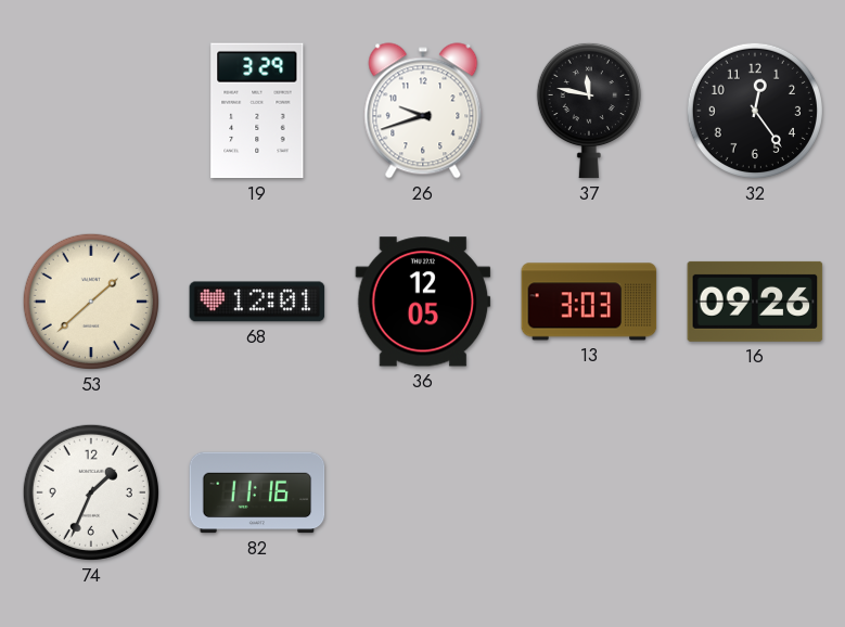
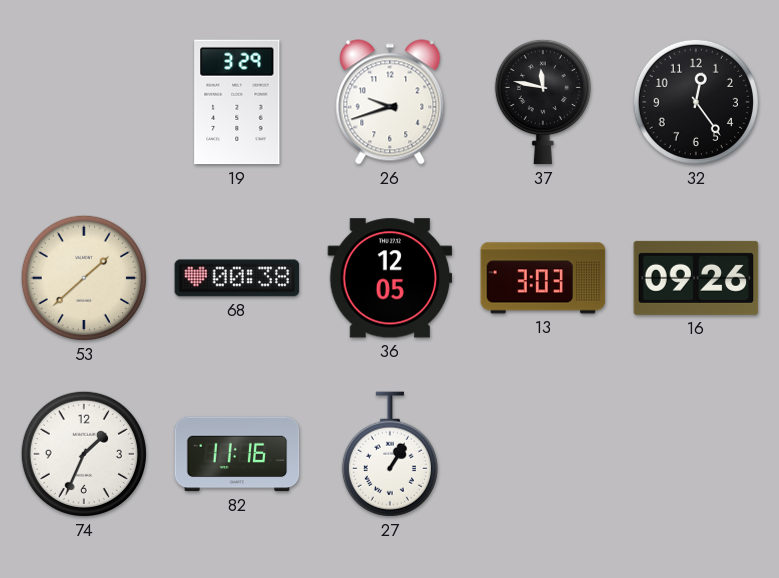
68: 12:01 -> 00:38
27: none -> 1:05
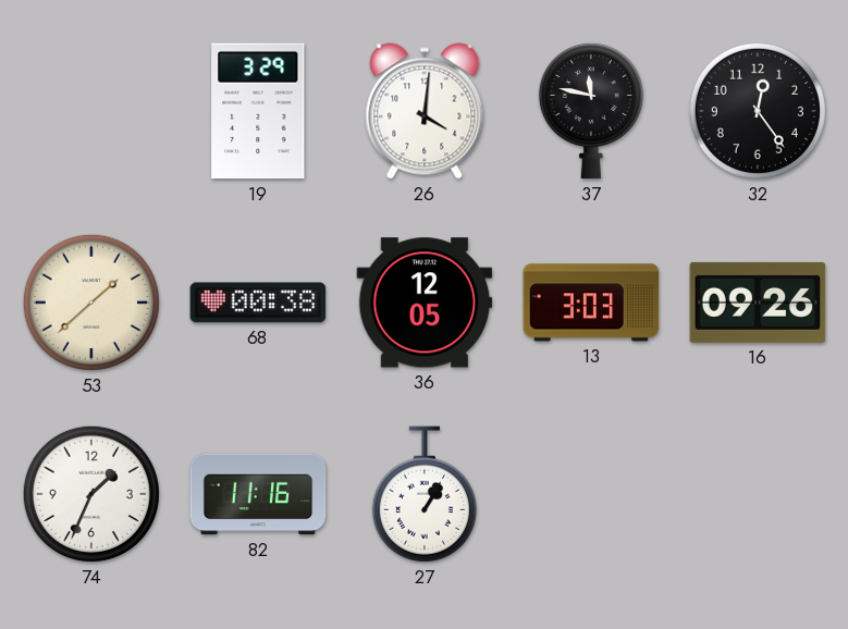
26: 9:42 -> 4:01
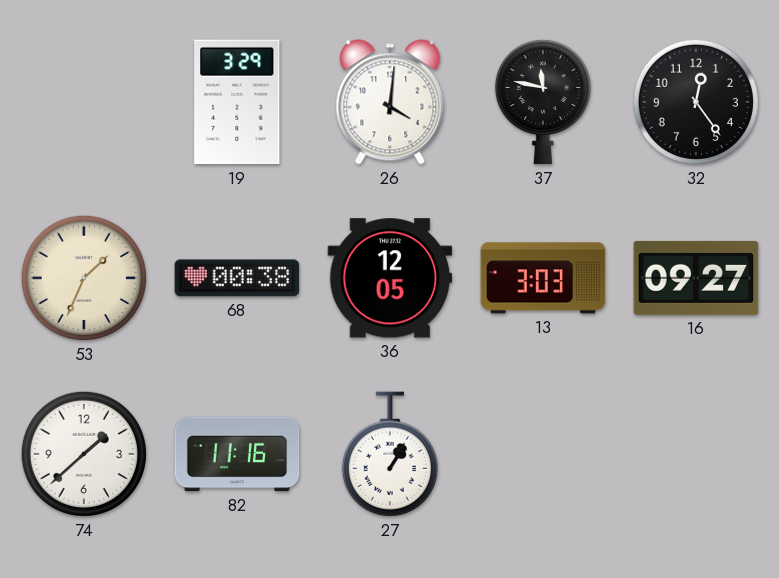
53: 1:38 -> 1:34
16: 09:26 -> 09:27
74: 1:34 -> 1:38
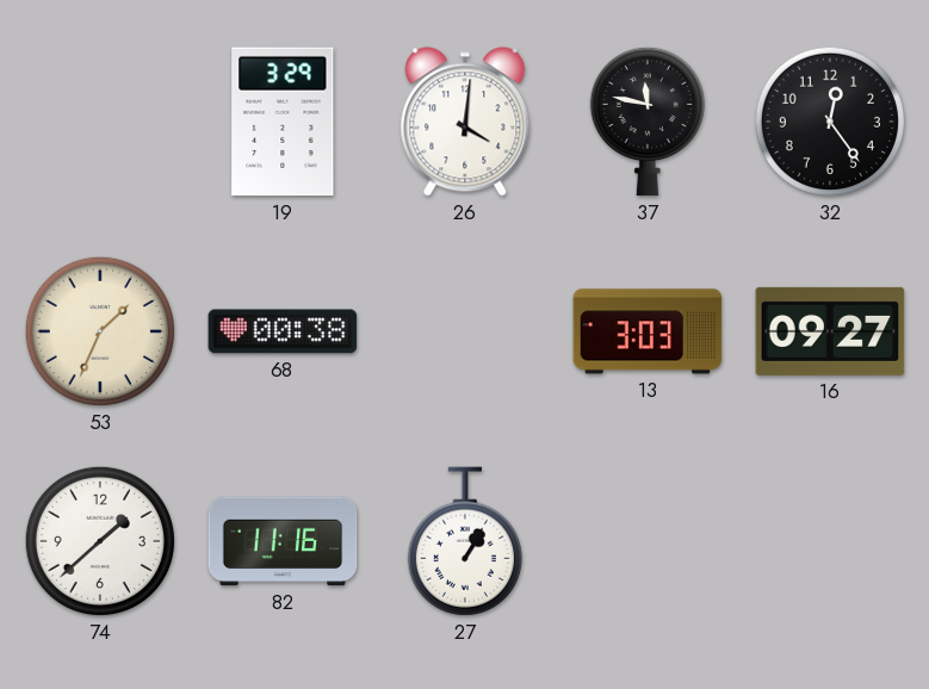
36: 12:05 -> none
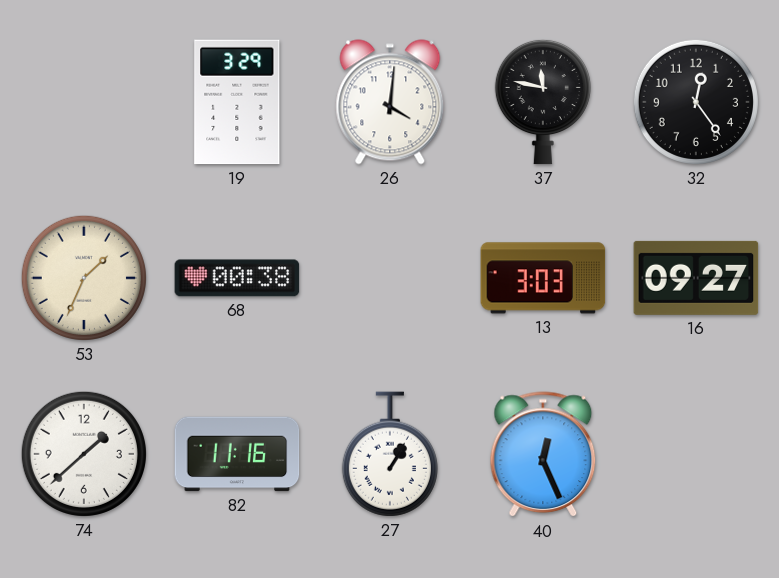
40: none -> 12:26
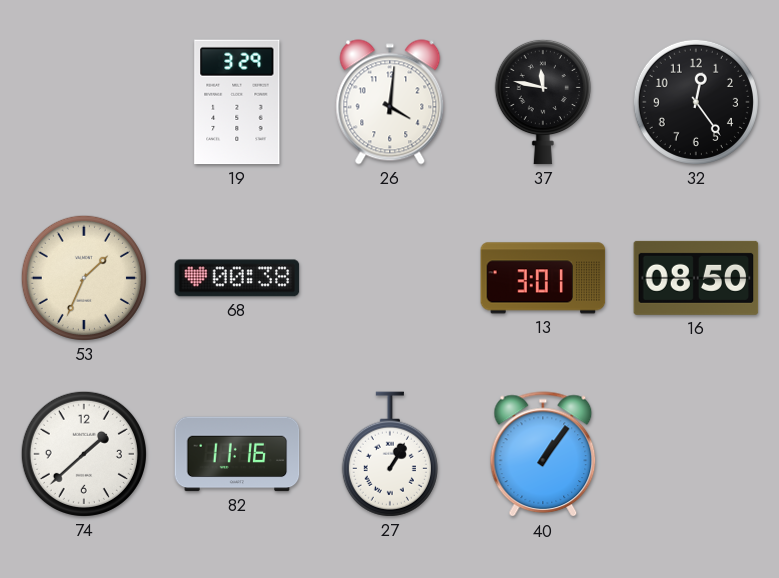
13: 3:03 -> 3:01
16: 09:27 -> 08:50
40: 12:26 -> 1:06
